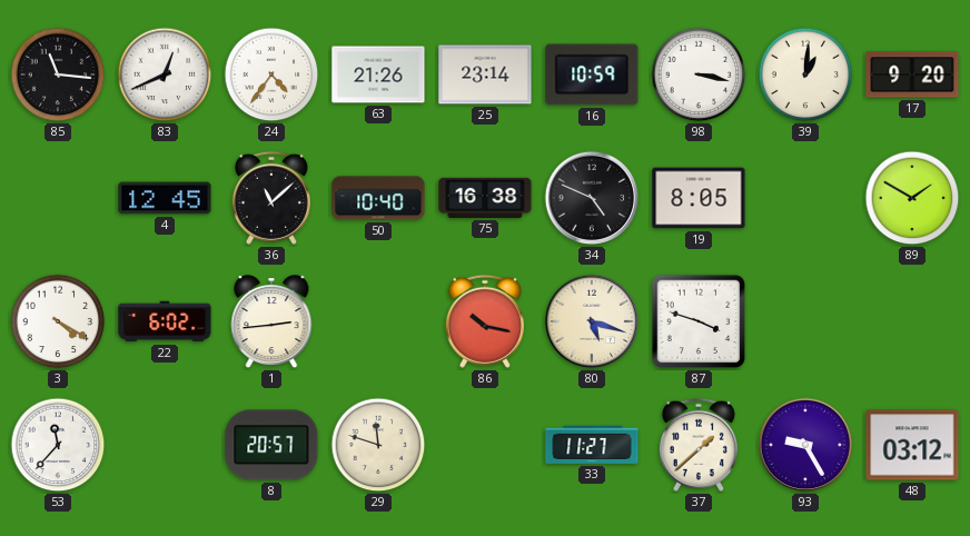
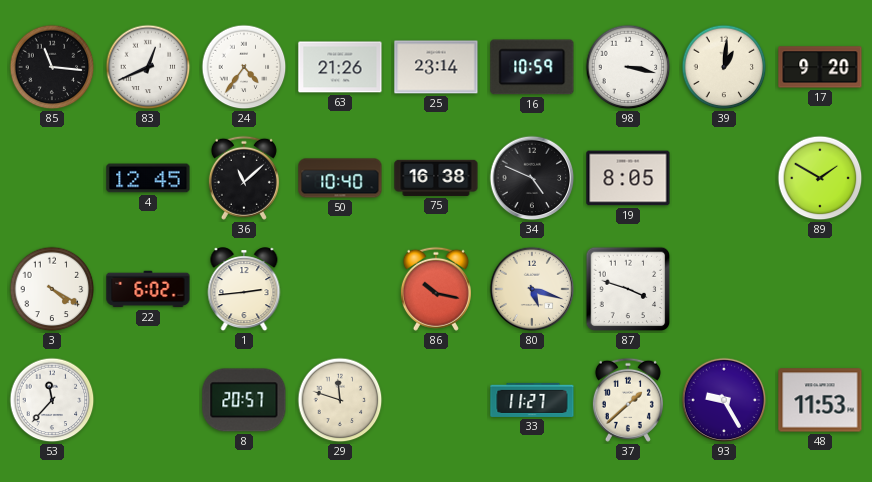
48: 03:12 -> 11:53
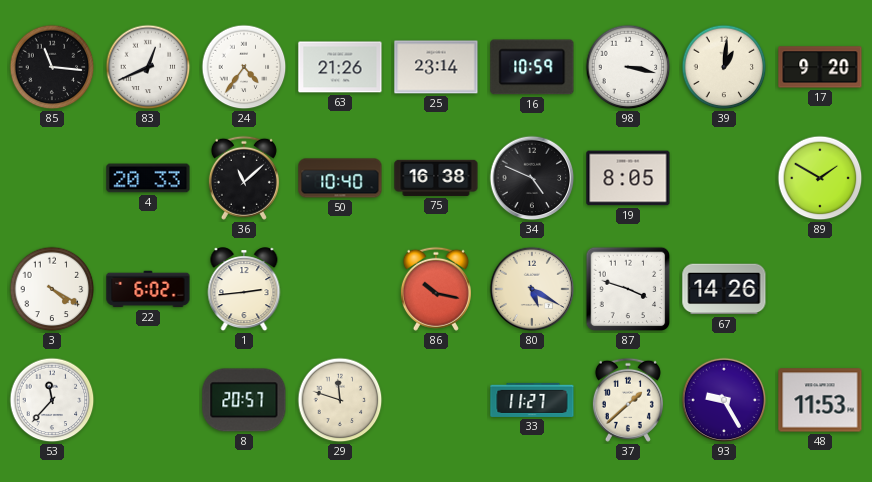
4: 12:45 -> 20:33
80: 5:18 -> 5:20
67: none -> 14:26
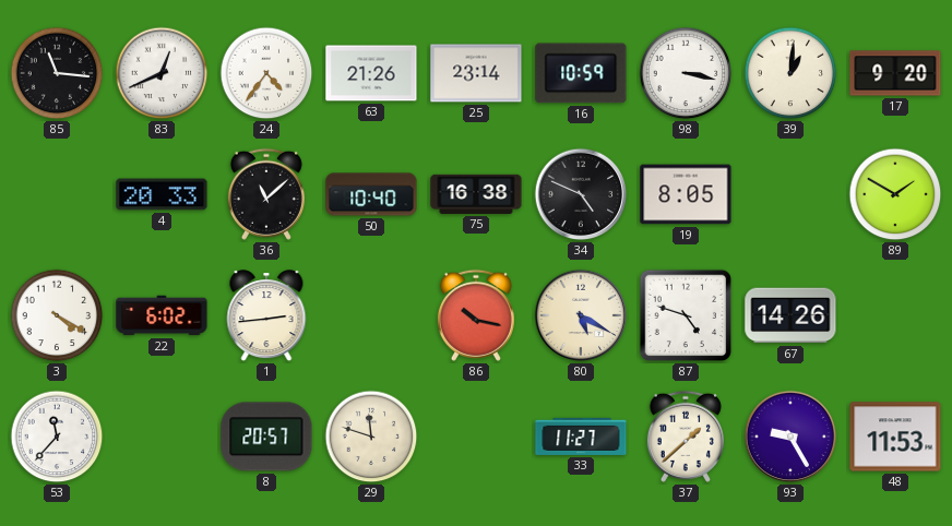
87: 3:48 -> 4:48
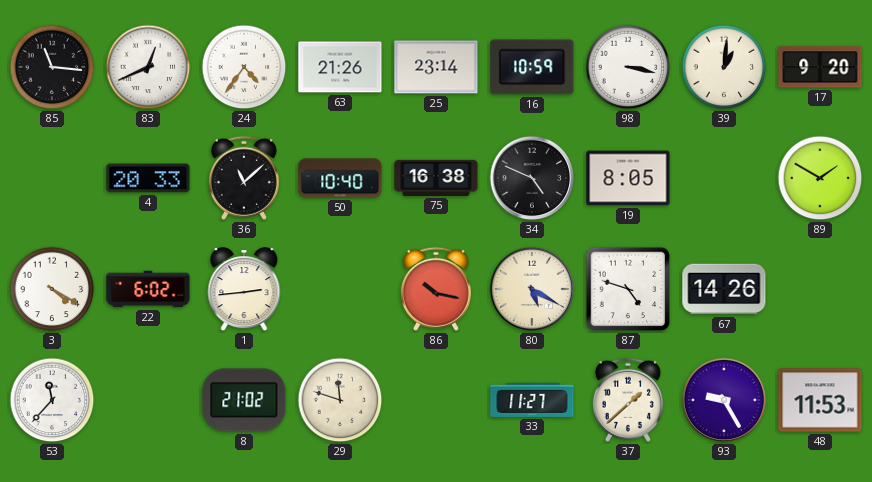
8: 20:57 -> 21:02
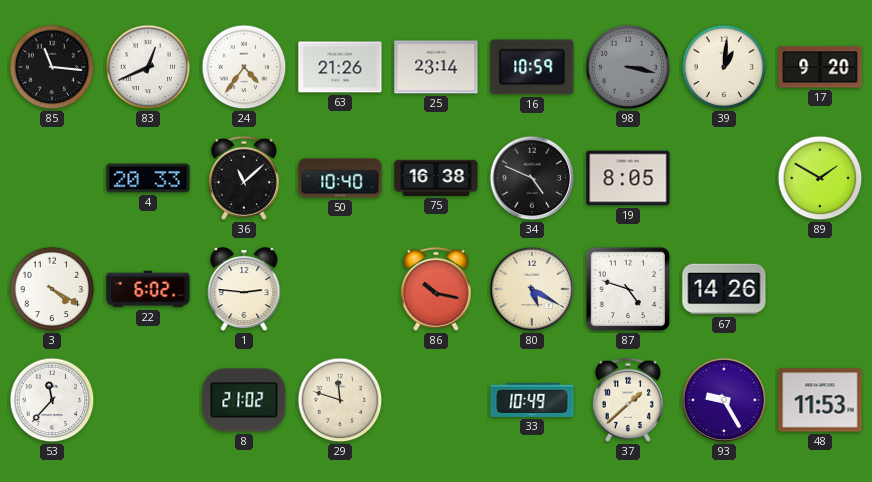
98 dial: white -> grey
1: 2:44 -> 2:46
33: 11:27 -> 10:49
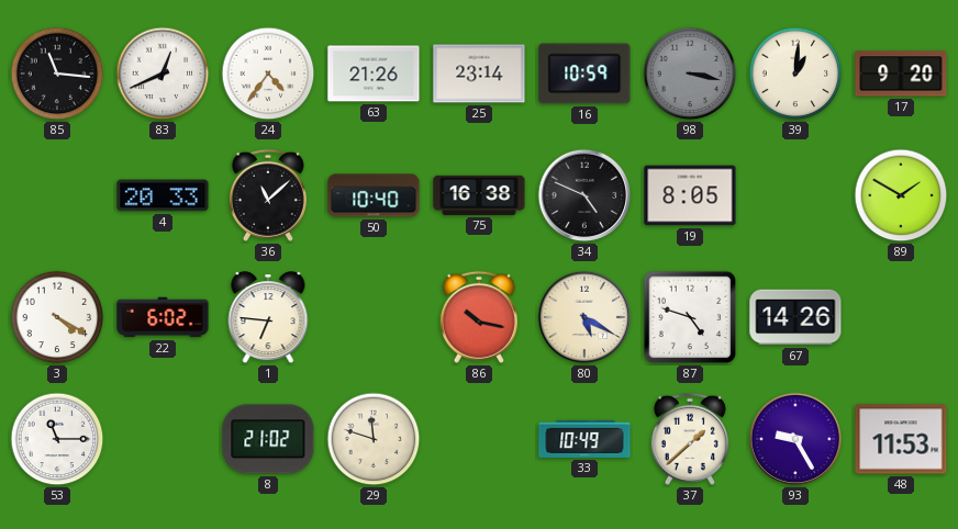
1: 2:46 -> 6:46
53: 11:37 -> 11:15
